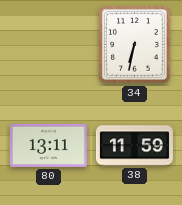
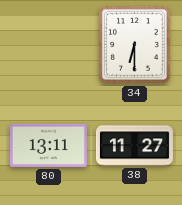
34: 6:32 -> 6:30
38: 11:59 -> 11:27
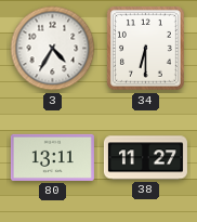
3: none -> 4:35
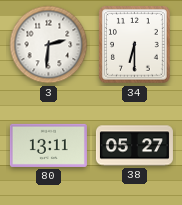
3: 4:35 -> 2:31
38: 11:27 -> 05:27
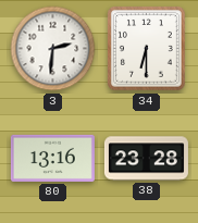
80: 13:11 -> 13:16
38: 05:27 -> 23:28
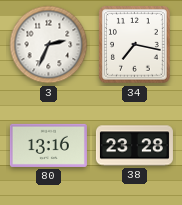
3: 2:31 -> 2:34
34: 6:30 -> 7:17
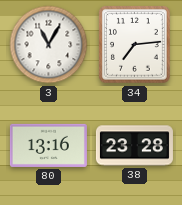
3: 2:34 -> 11:05
34: 7:17 -> 7:14
